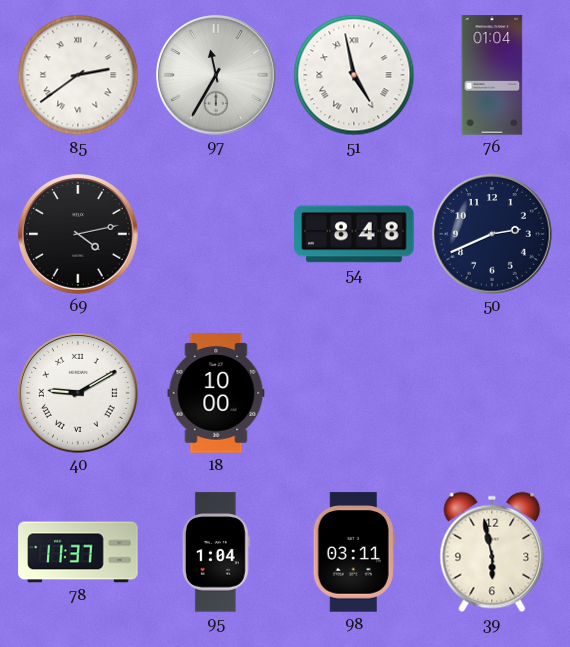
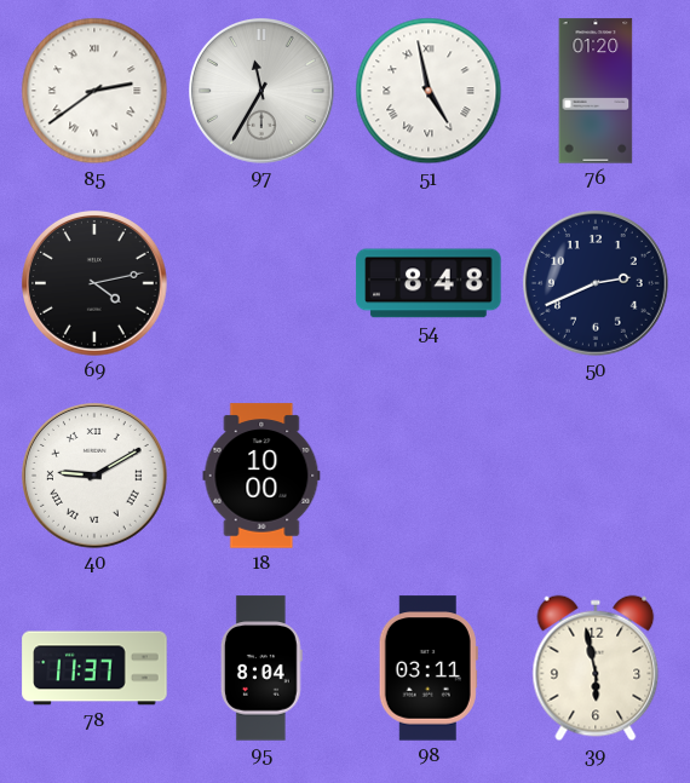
76: 01:04 -> 01:20
95: 1:04 -> 8:04
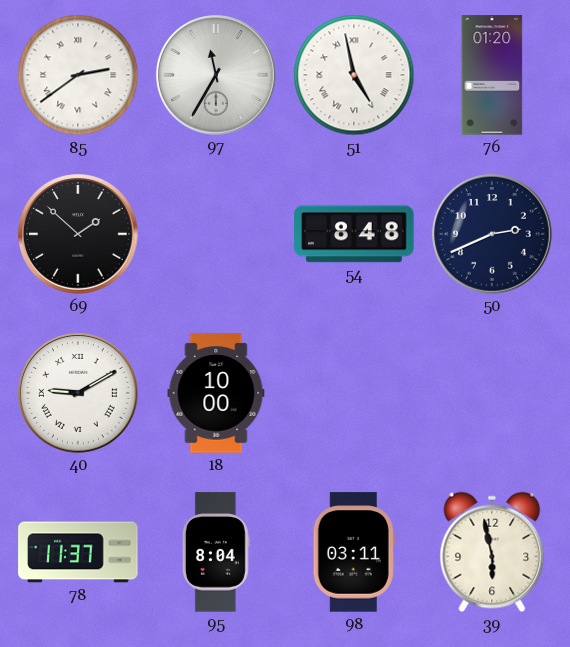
69: 4:13 -> 1:52
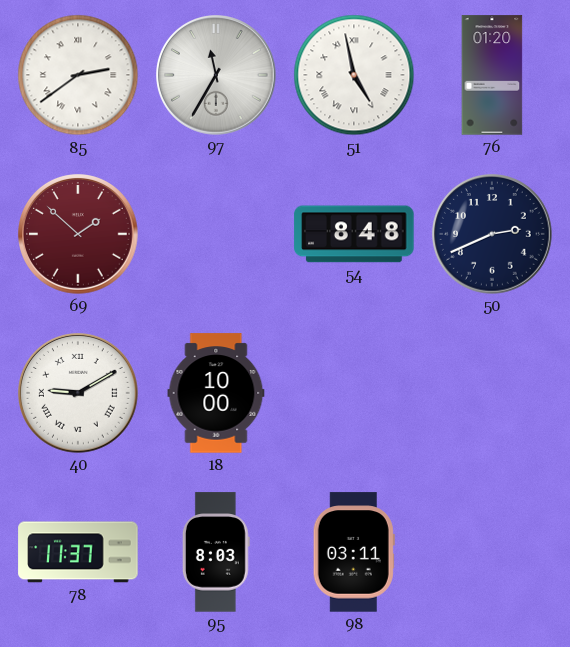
69 dial: black -> burgundy
95: 8:04 -> 8:03
39: 5:58 -> none
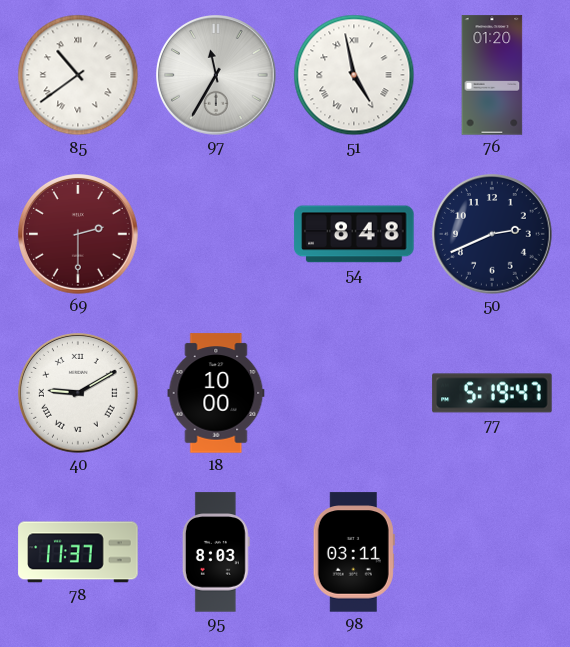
85: 2:39 -> 10:39
69: 1:52 -> 2:30
77: none -> 5:19
